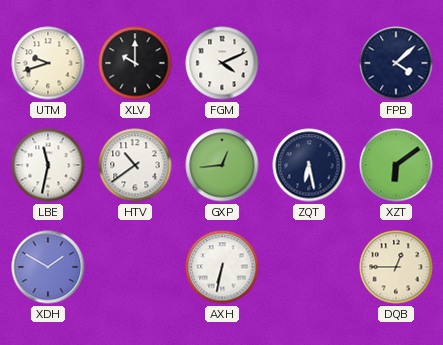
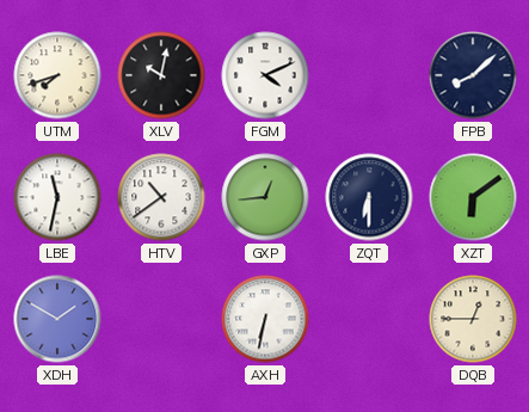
UTM: 9:42 -> 7:42
XLV: 10:00 -> 10:02
FPB: 4:08 -> 8:08
ZQT: 6:28 -> 6:30
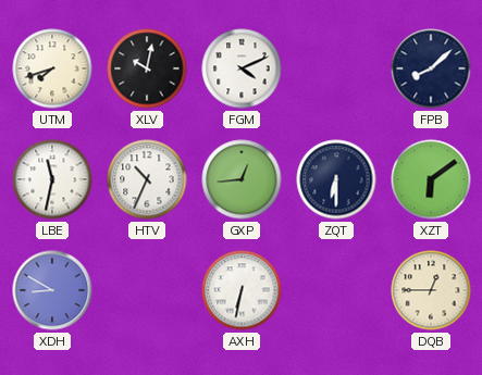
HTV: 10:39 -> 10:34
XDH: 1:50 -> 8:50
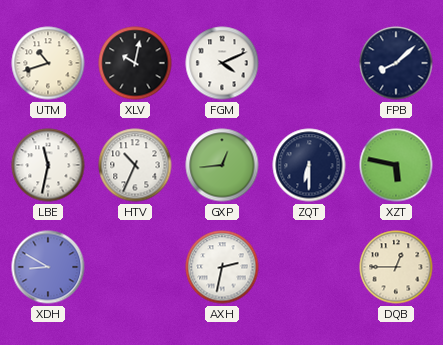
UTM: 7:42 -> 10:42
XZT: 6:09 -> 5:47
AXH: 6:32 -> 2:32
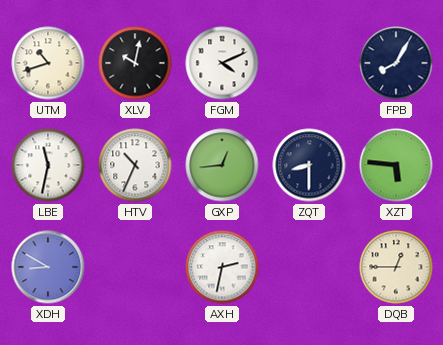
FPB: 8:08 -> 8:05
ZQT: 6:30 -> 8:30
XZT: 5:47 -> 5:46
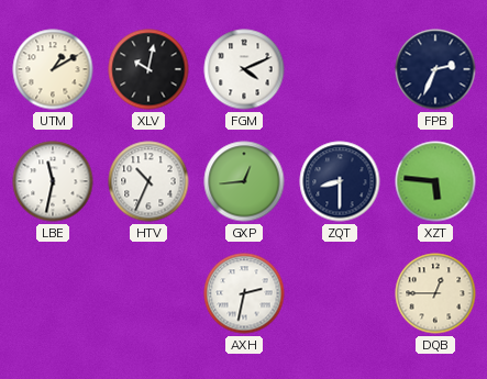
UTM: 10:42 -> 1:10
FPB: 8:05 -> 2:34
XDH: 8:50 -> none
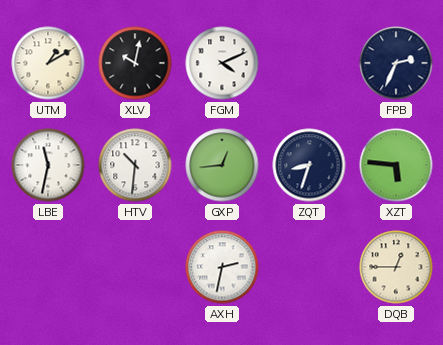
HTV: 10:34 -> 10:31
ZQT: 8:30 -> 8:33
